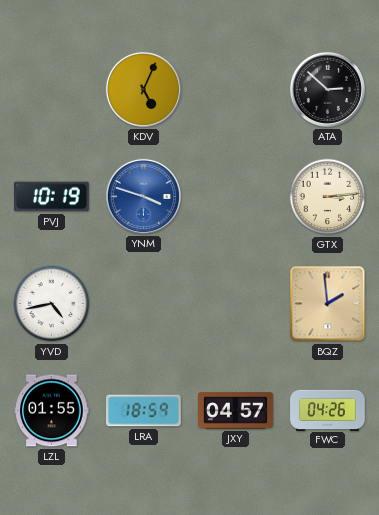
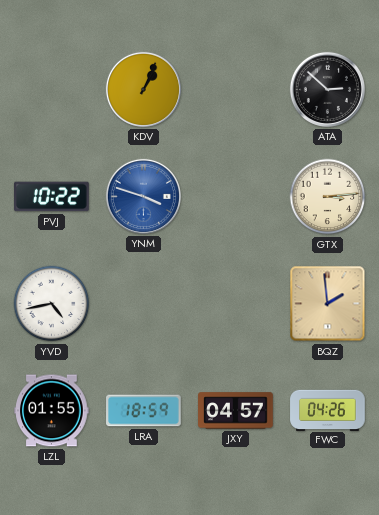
KDV: 5:04 -> 1:04
PVJ: 10:19 -> 10:22
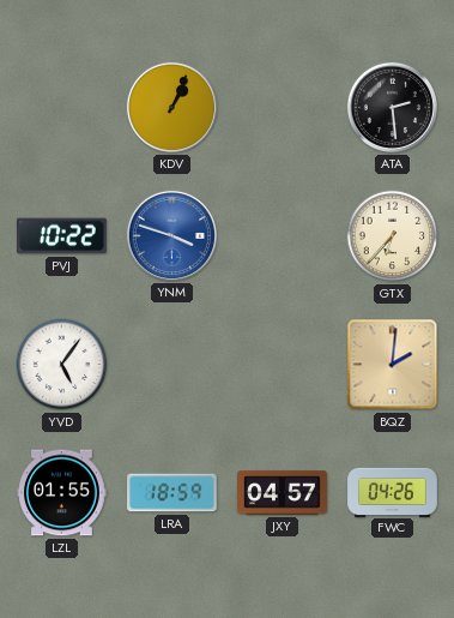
ATA: 2:52 -> 2:29
GTX: 3:14 -> 6:37
YVD: 4:43 -> 5:06
BQZ: 1:59 -> 2:01
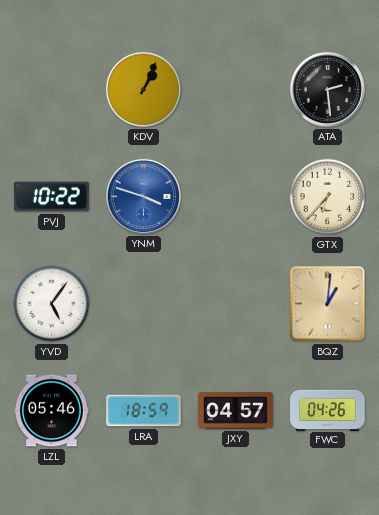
BQZ: 2:01 -> 1:01
LZL: 01:55 -> 05:46
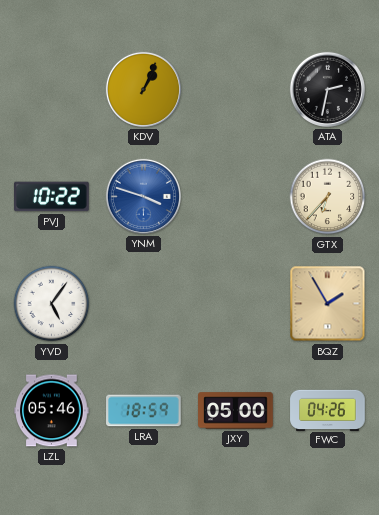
ATA: 2:29 -> 2:32
BQZ: 1:01 -> 1:55
JXY: 04:57 -> 05:00
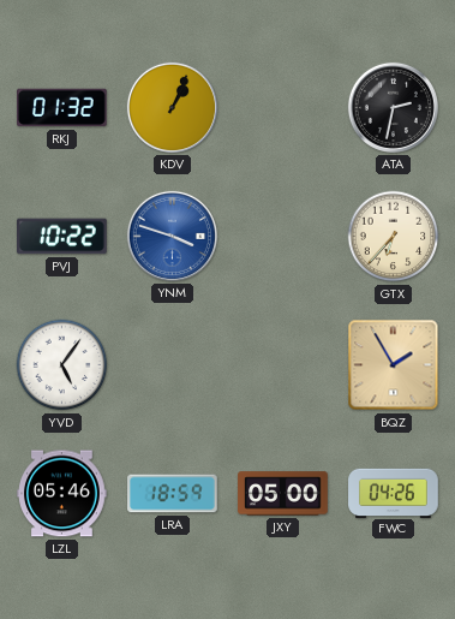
RKJ: none -> 01:32
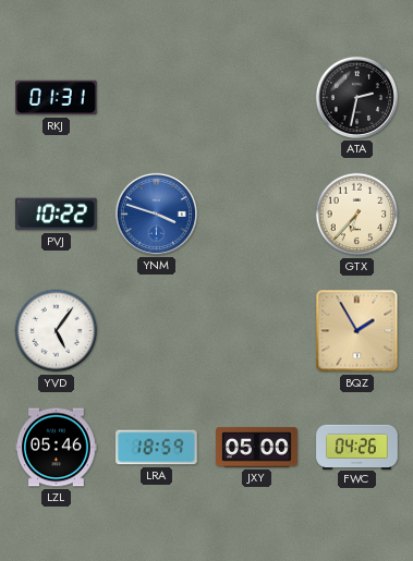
RKJ: 01:32 -> 01:31
KDV: 1:04 -> none
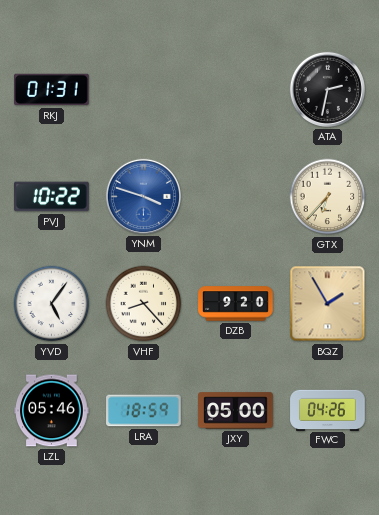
VHF: none -> 8:23
DZB: none -> 9:20
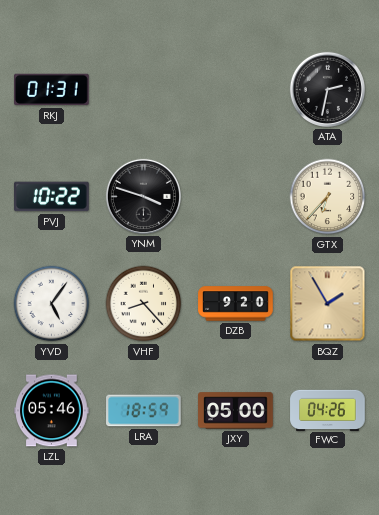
YNM dial: blue -> black
